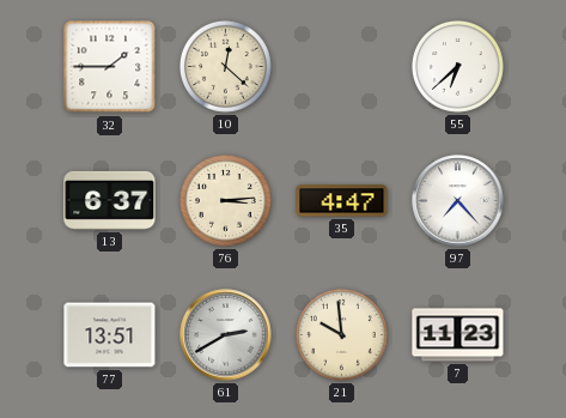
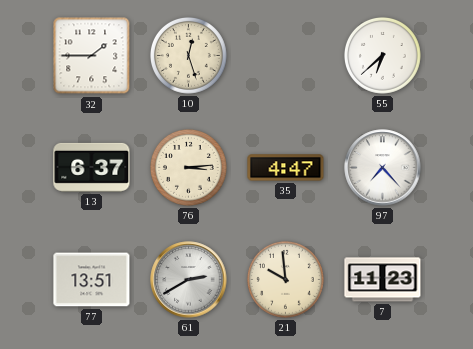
10: 12:22 -> 12:27
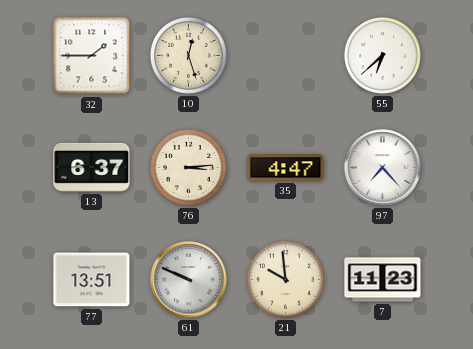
61: 2:40 -> 9:49
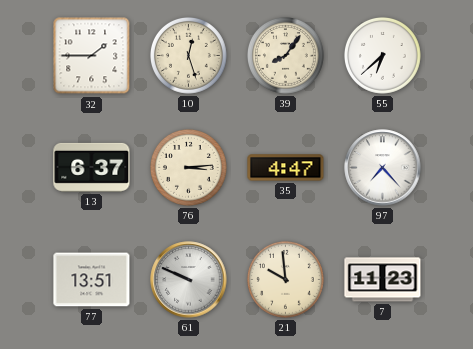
39: none -> 8:06
